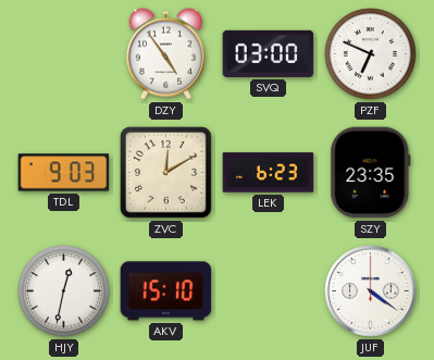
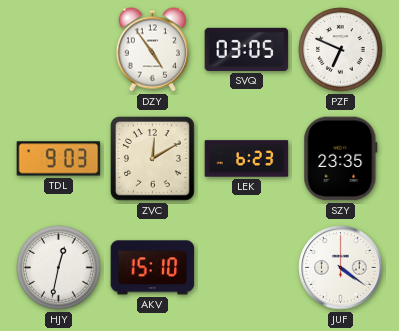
SVQ: 03:00 -> 03:05
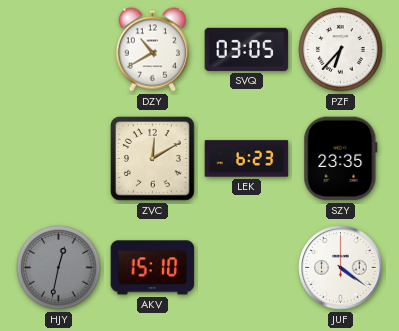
DZY: 4:54 -> 10:40
PZF: 6:49 -> 6:37
TDL: 9:03 -> none
HJY dial: white -> grey
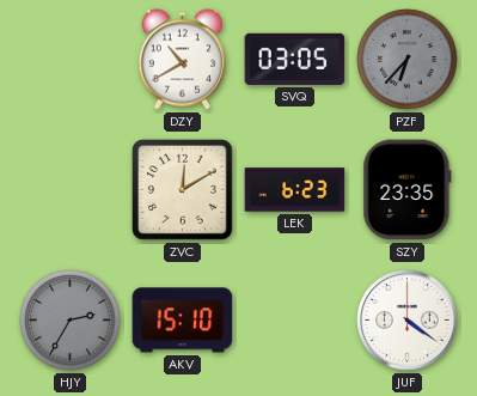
PZF dial: white -> grey
HJY: 12:32 -> 2:35
